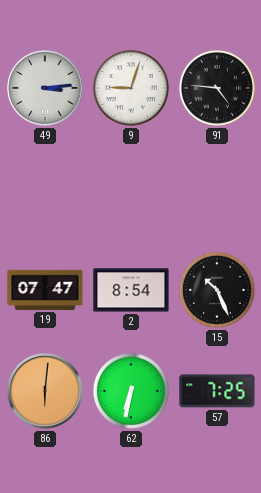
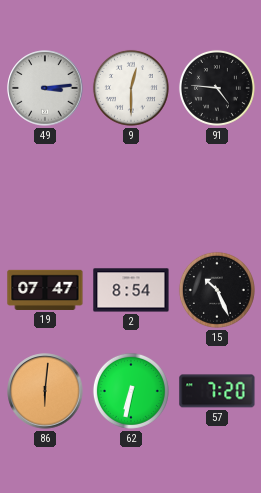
9: 9:03 -> 12:30
57: 7:25 -> 7:20
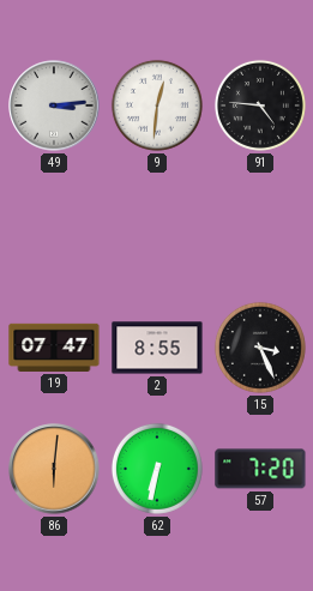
9: 12:30 -> 12:31
2: 8:54 -> 8:55
15: 10:26 -> 3:26
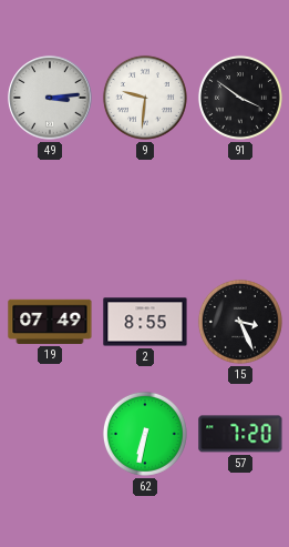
9: 12:31 -> 9:31
91: 4:46 -> 3:51
19: 07:47 -> 07:49
86: 6:01 -> none
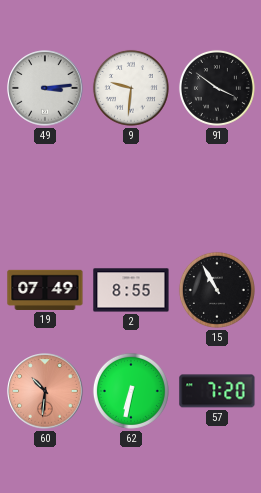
15: 3:26 -> 10:55
60: none -> 10:31
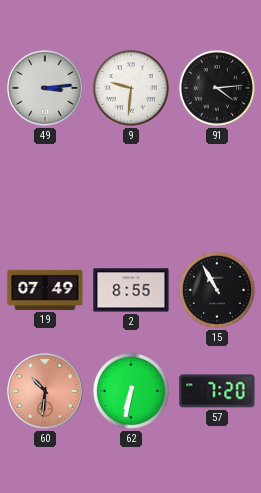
91: 3:51 -> 4:14
